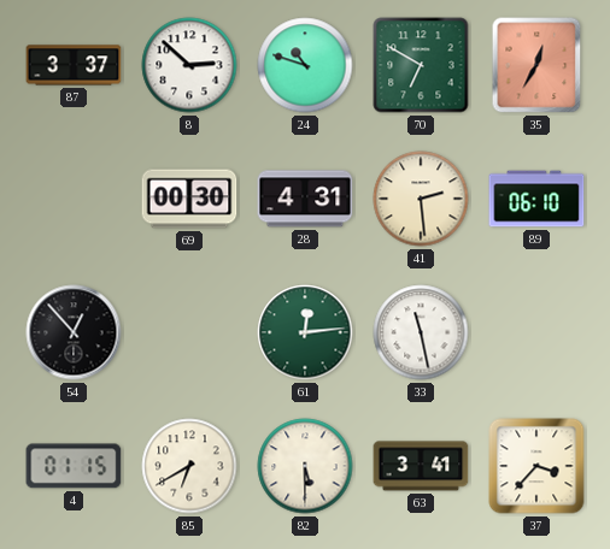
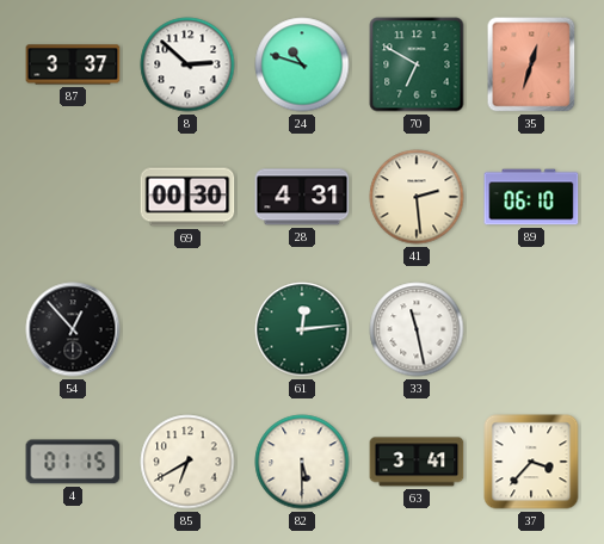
35: 12:35 -> 12:33
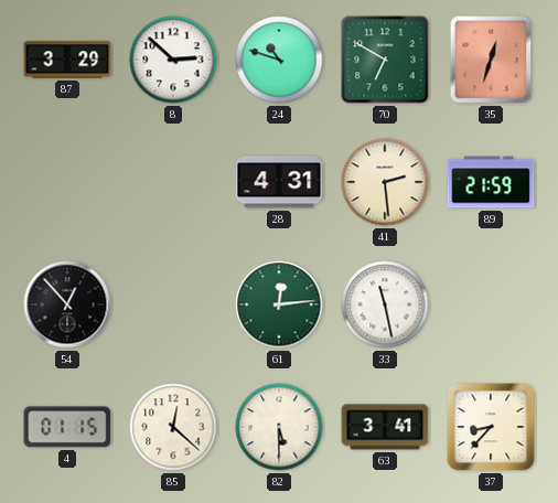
87: 3:37 -> 3:29
69: 00:30 -> none
89: 06:10 -> 21:59
85: 6:40 -> 12:22
37: 3:37 -> 8:37
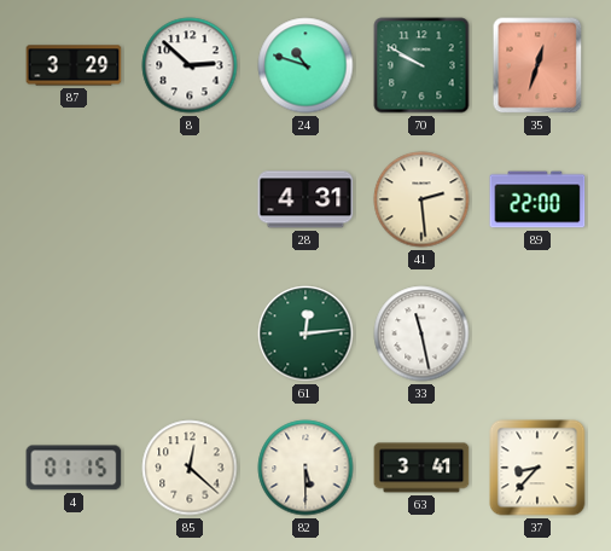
70: 6:50 -> 9:50
89: 21:59 -> 22:00
54: 12:53 -> none
